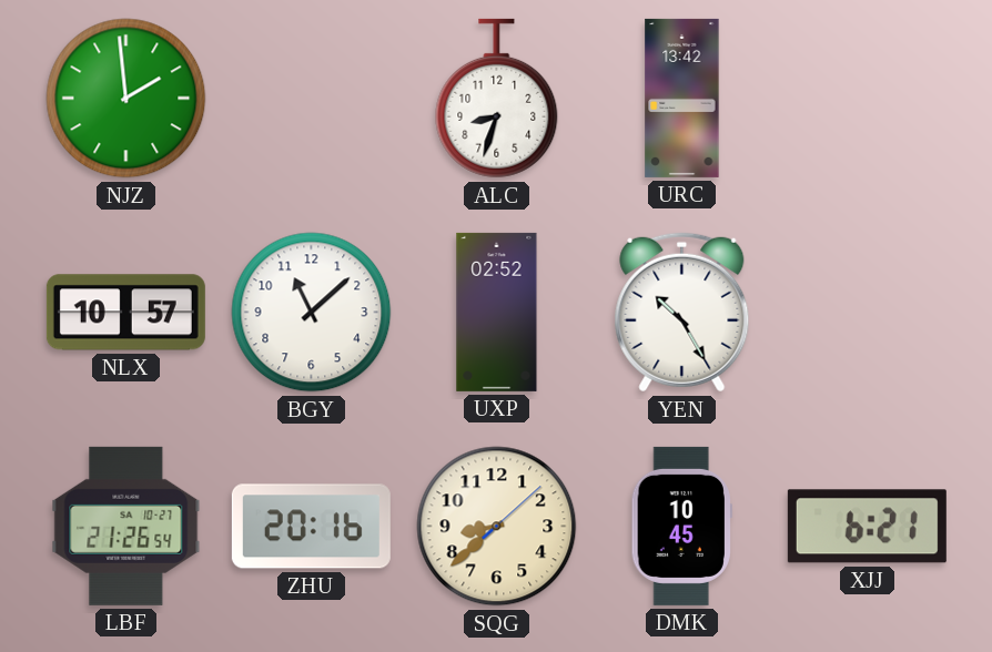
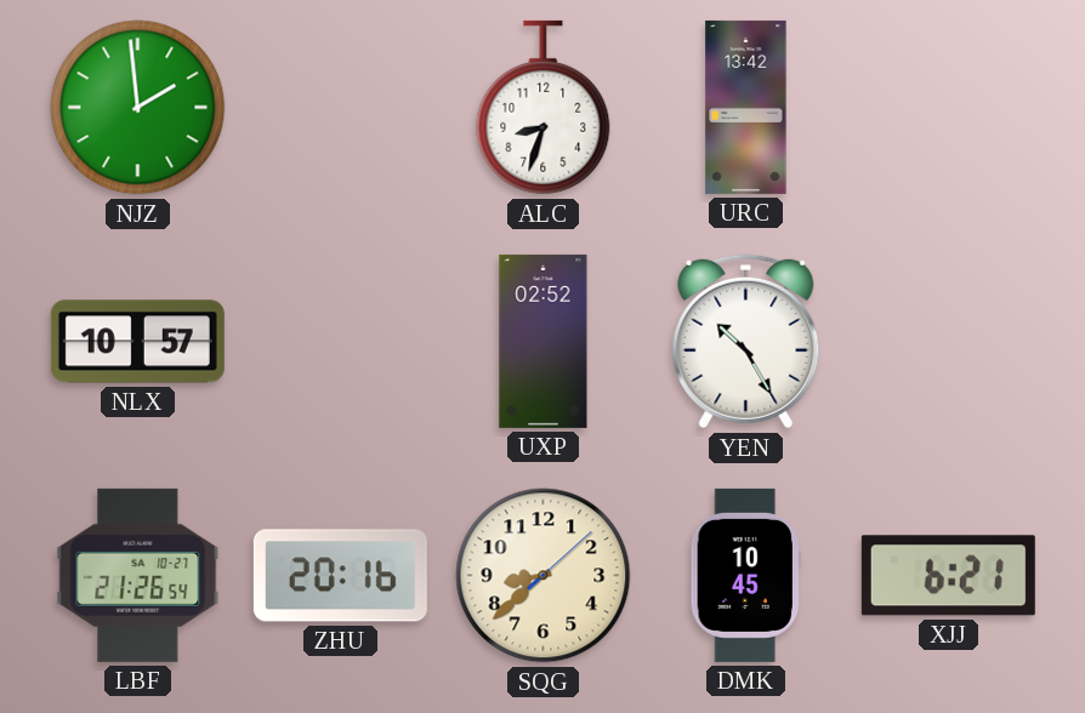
BGY: 11:08 -> none
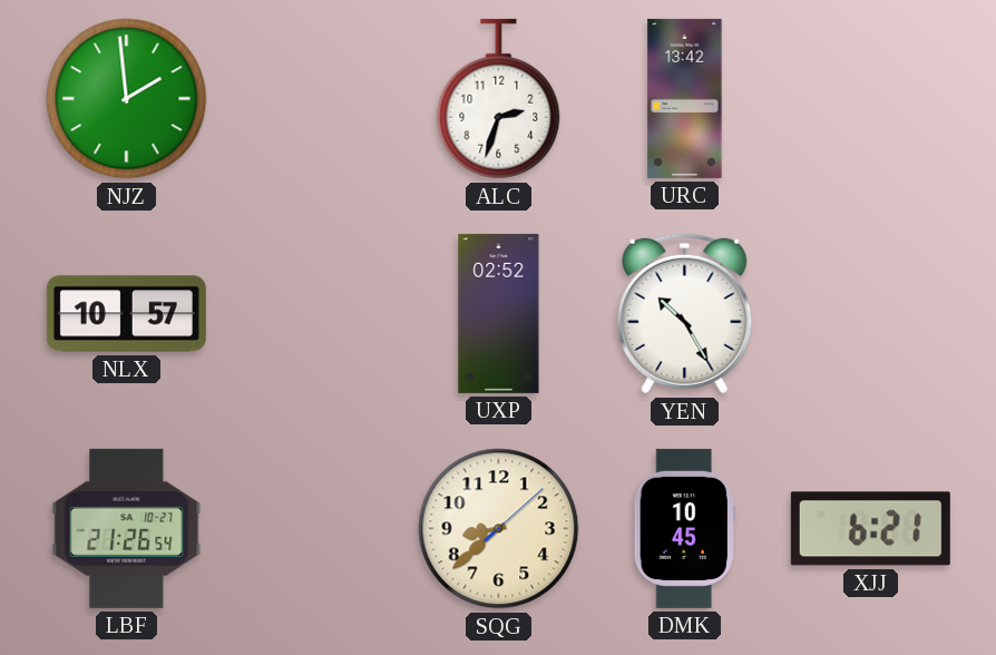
ALC: 8:33 -> 2:33
ZHU: 20:16 -> none
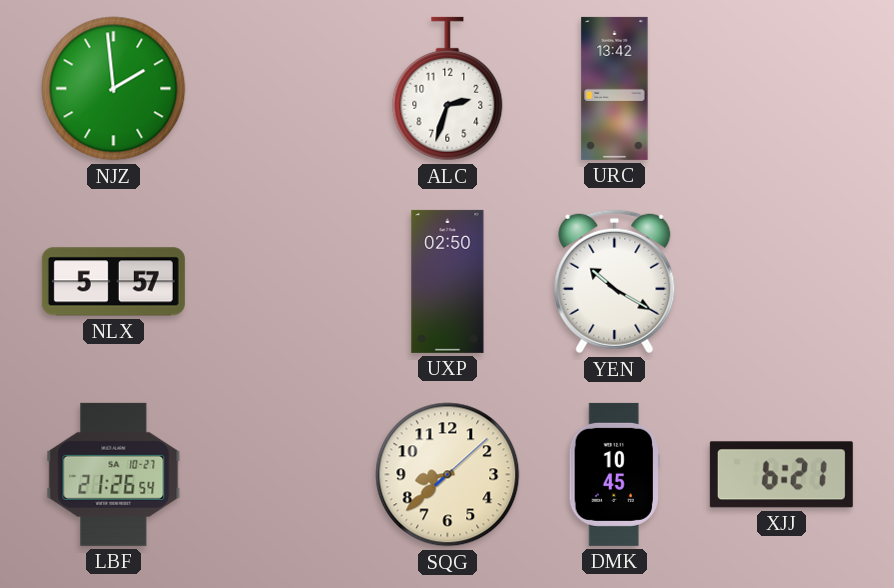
NLX: 10:57 -> 5:57
UXP: 02:52 -> 02:50
YEN: 10:25 -> 10:20
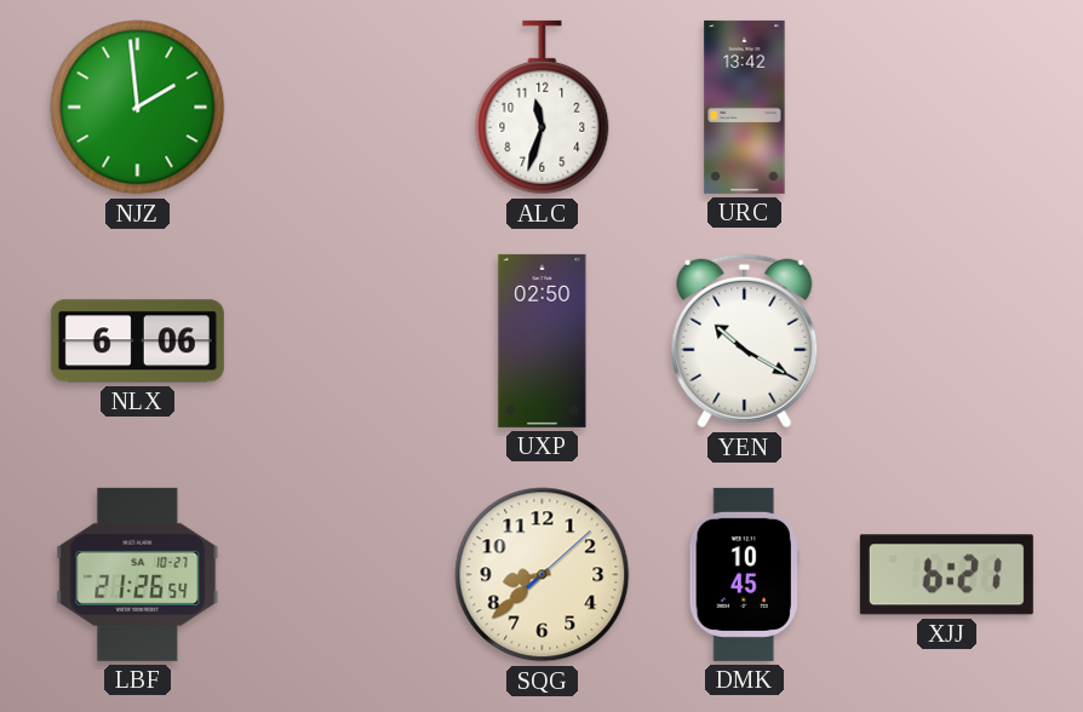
ALC: 2:33 -> 11:33
NLX: 5:57 -> 6:06
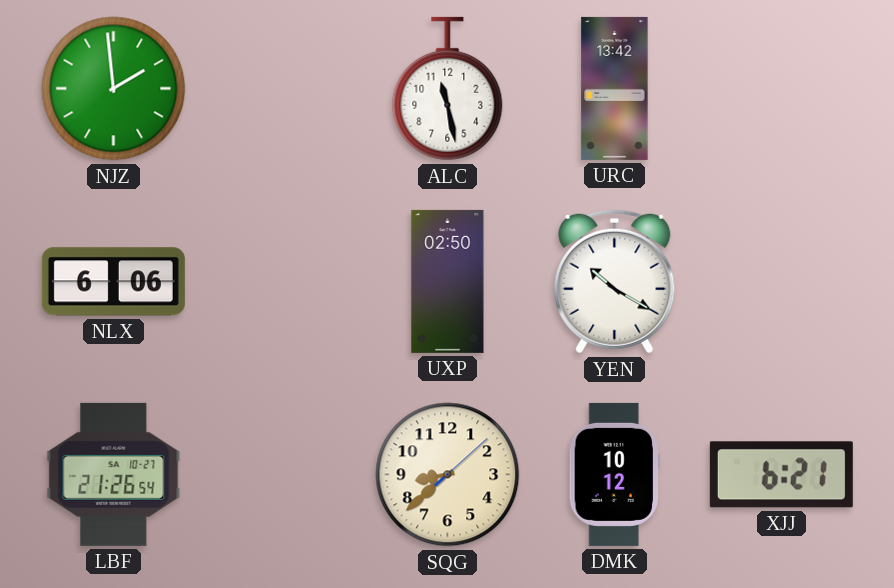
ALC: 11:33 -> 11:28
DMK: 10:45 -> 10:12
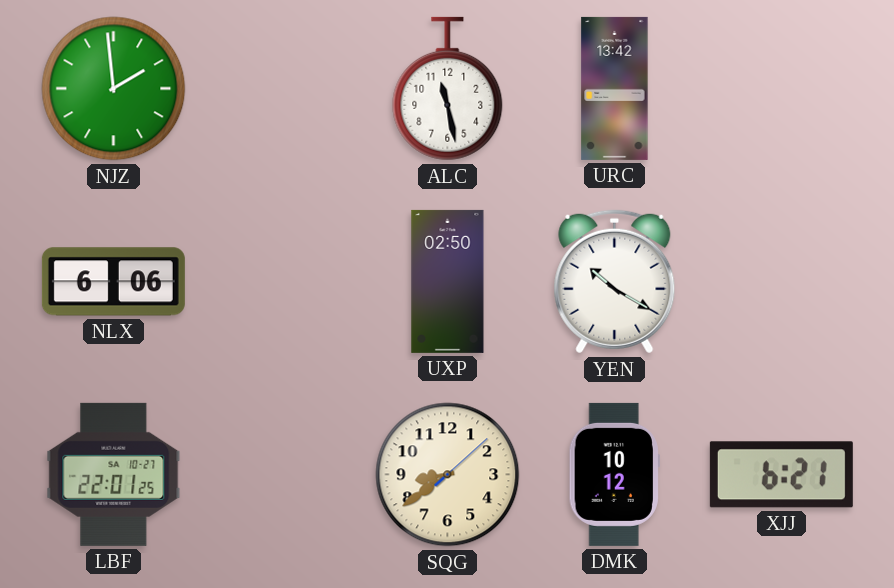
LBF: 21:26 -> 22:01
SQG: 8:38 -> 8:39
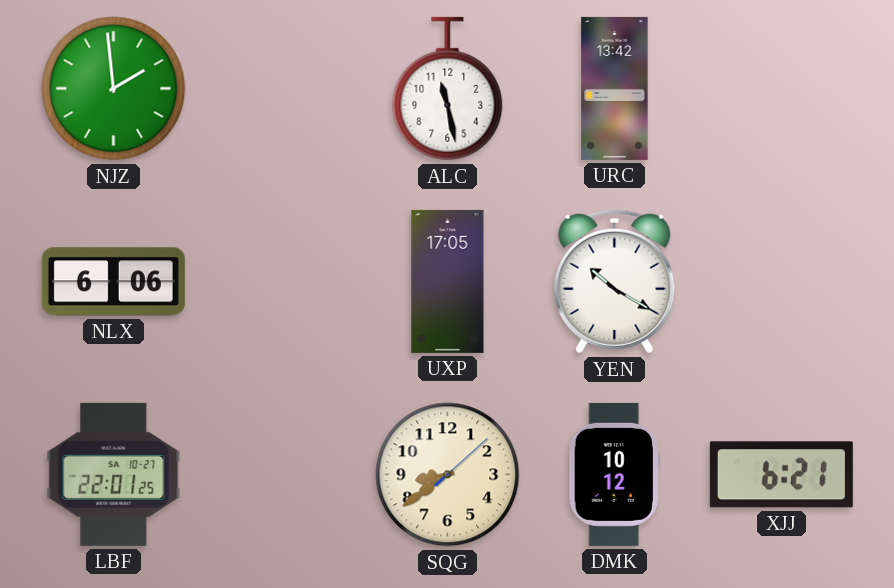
UXP: 02:50 -> 17:05
